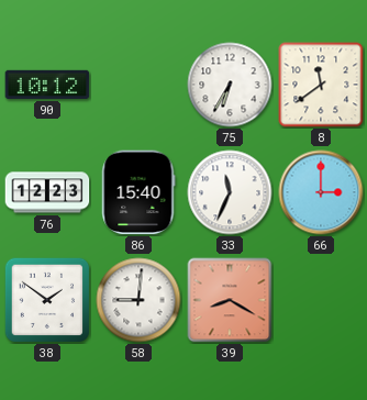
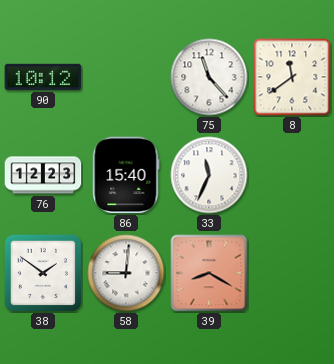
75: 6:35 -> 11:23
66: 3:00 -> none
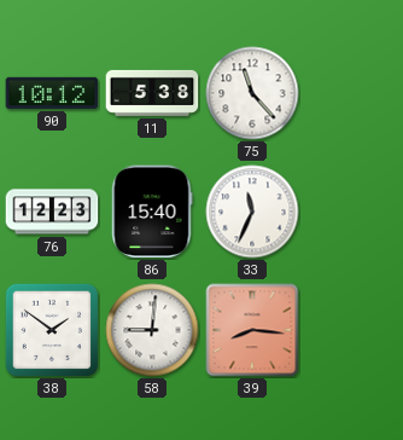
11: none -> 5:38
8: 11:39 -> none
39: 8:20 -> 8:16
